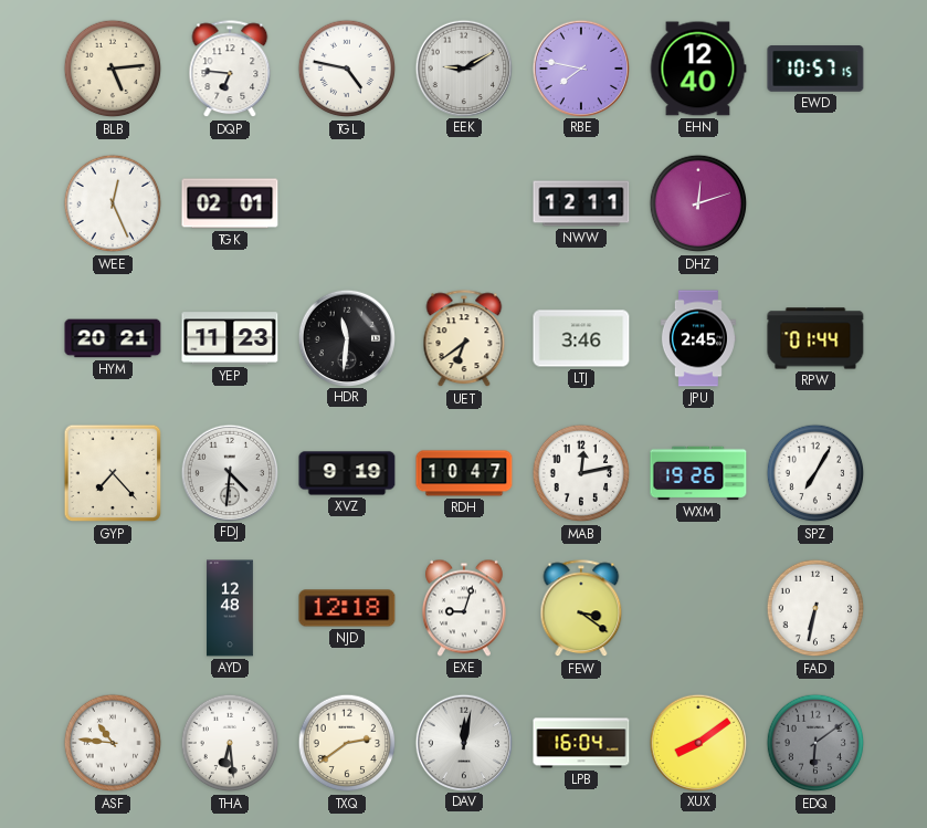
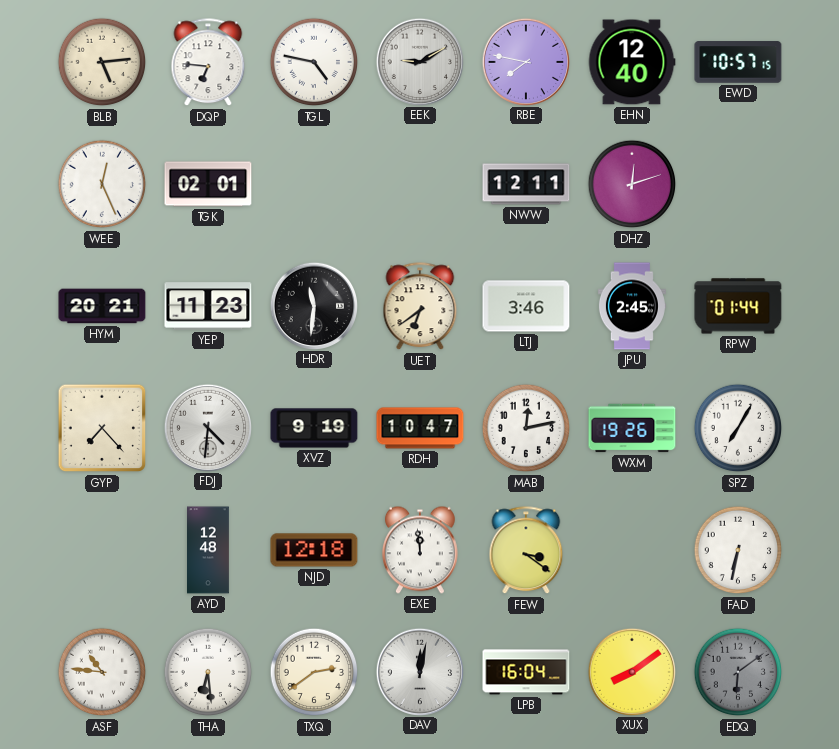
EXE: 9:03 -> 11:59
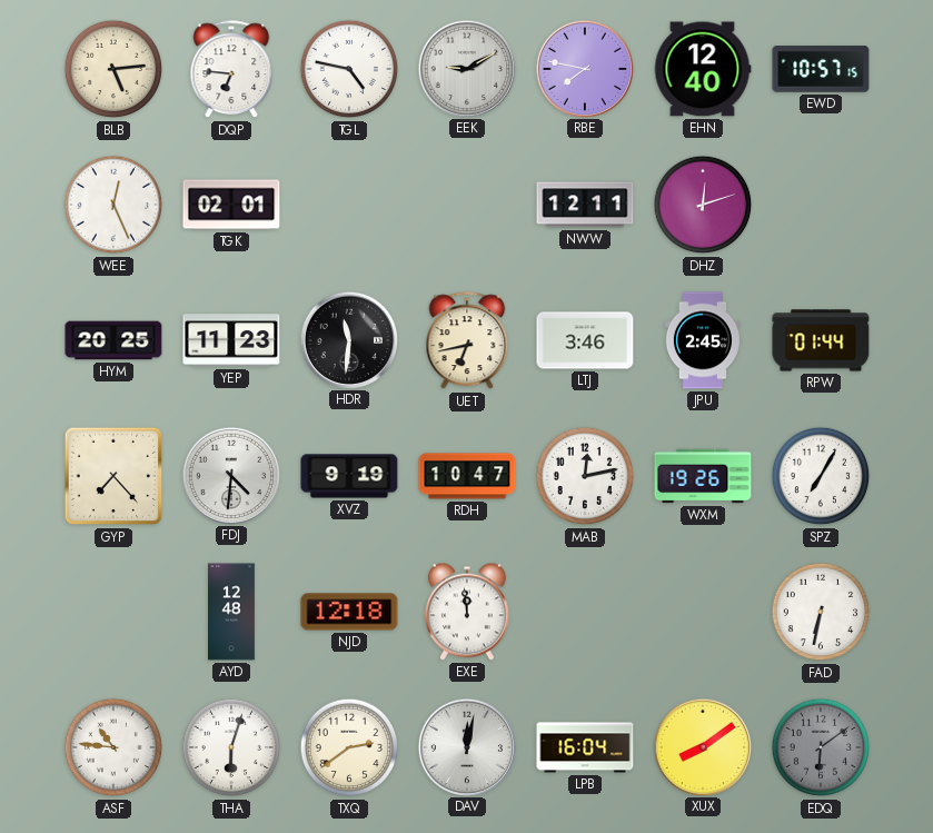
HYM: 20:21 -> 20:25
UET: 6:39 -> 6:43
FEW: 3:21 -> none
THA: 6:29 -> 6:03
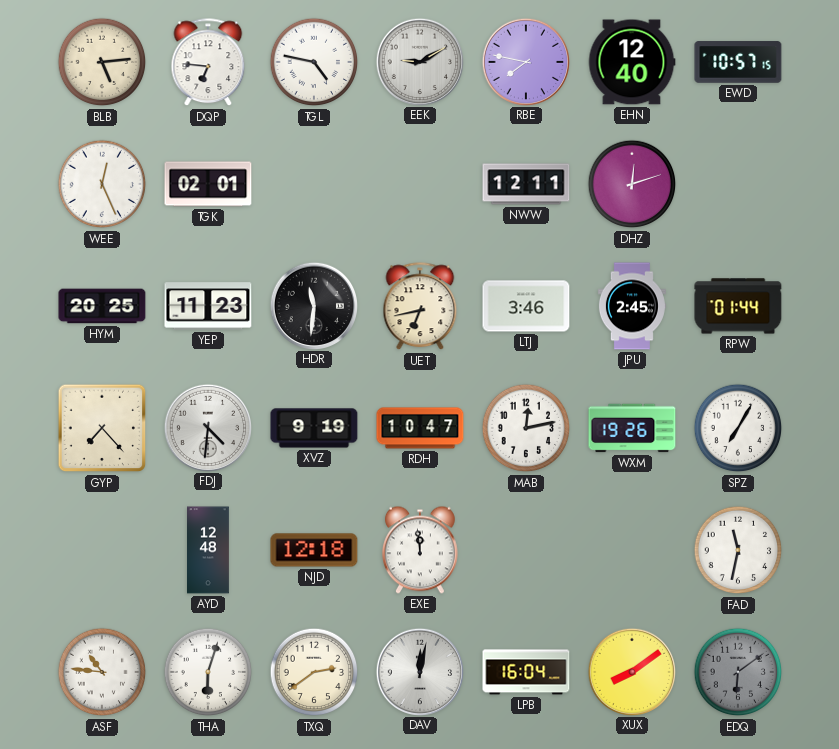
FAD: 6:32 -> 11:32
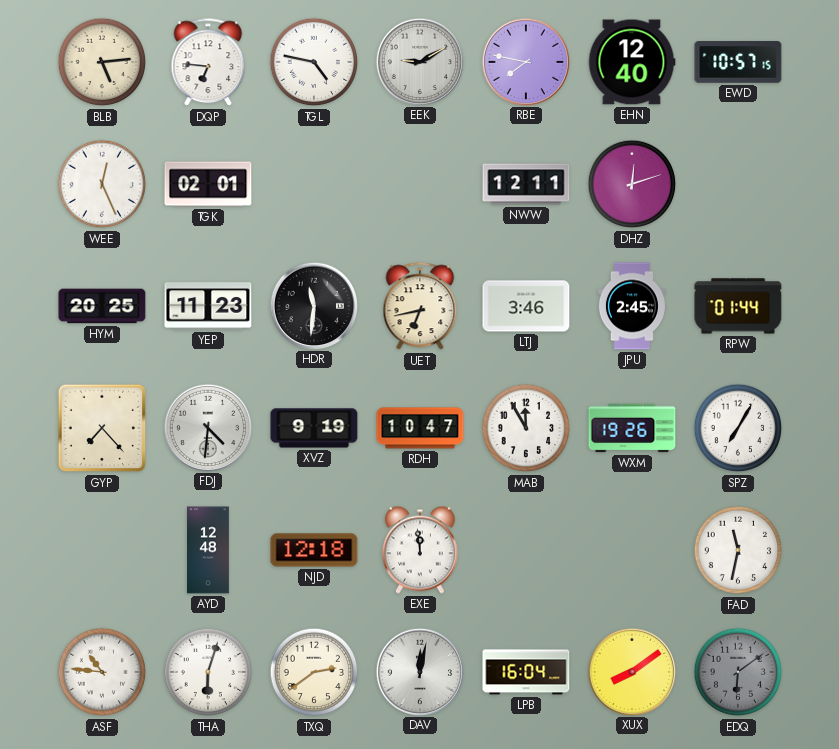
MAB: 12:13 -> 11:55
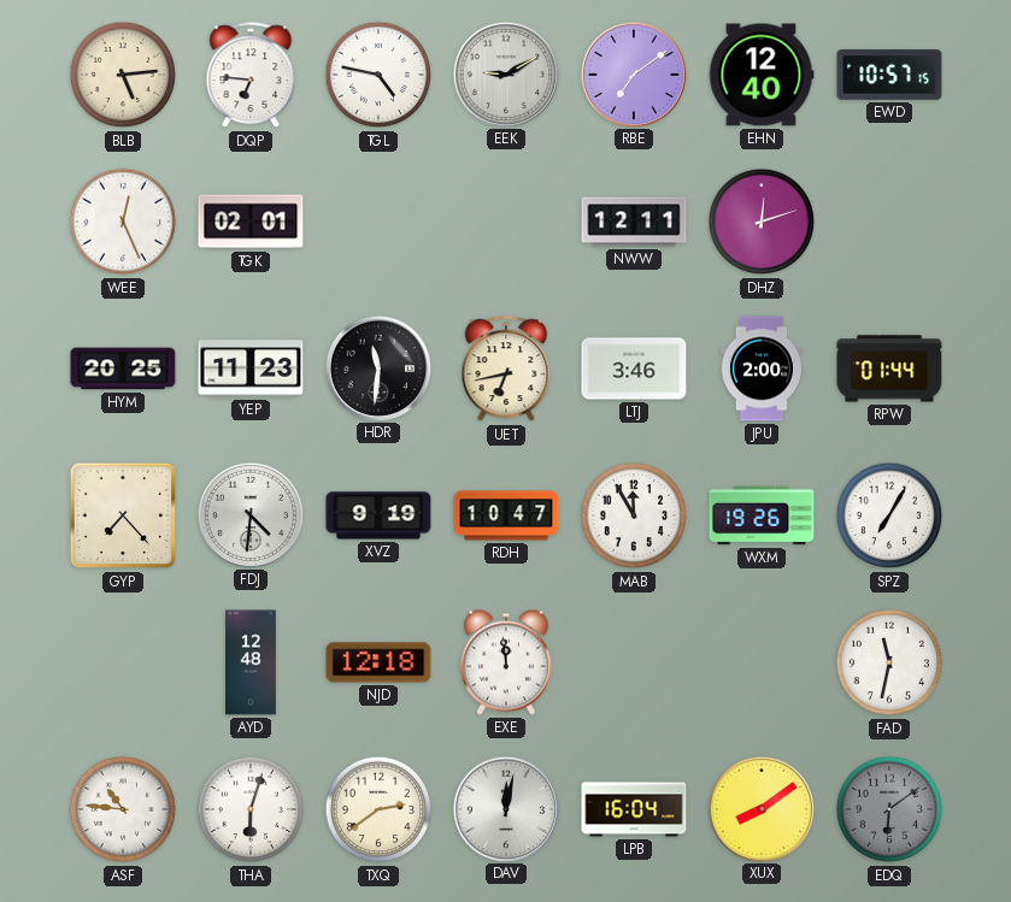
RBE: 7:47 -> 7:09
JPU: 2:45 -> 2:00
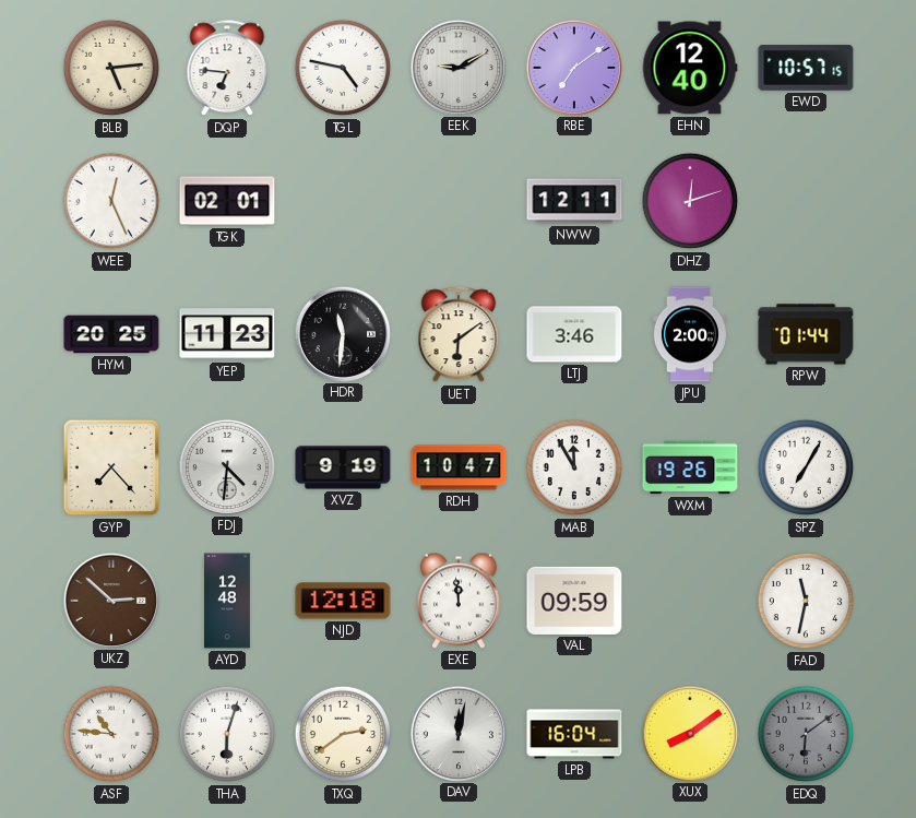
UET: 6:43 -> 6:09
UKZ: none -> 2:52
VAL: none -> 09:59
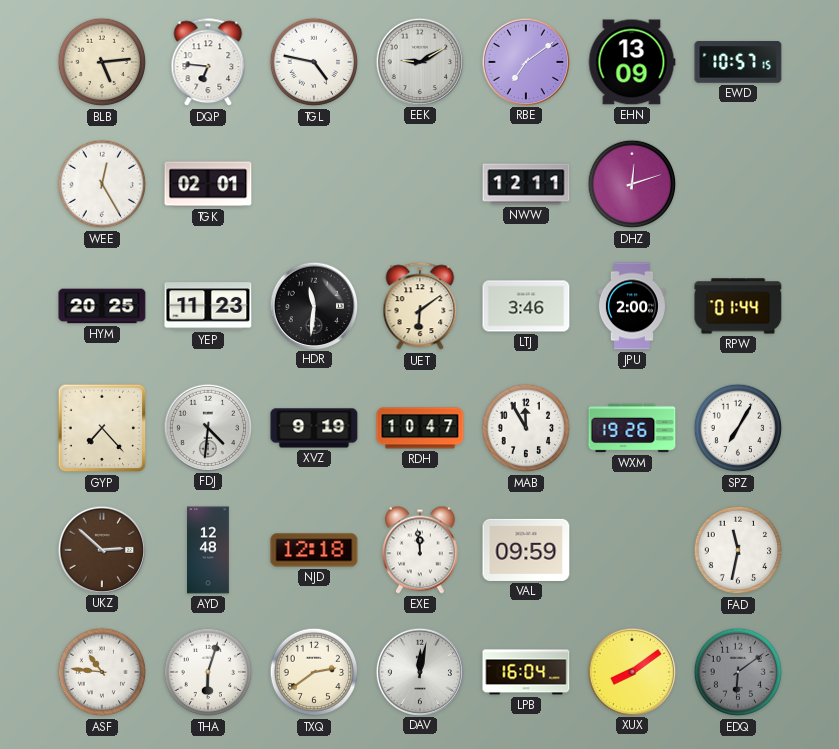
EHN: 12:40 -> 13:09
WEE: 12:26 -> 12:25
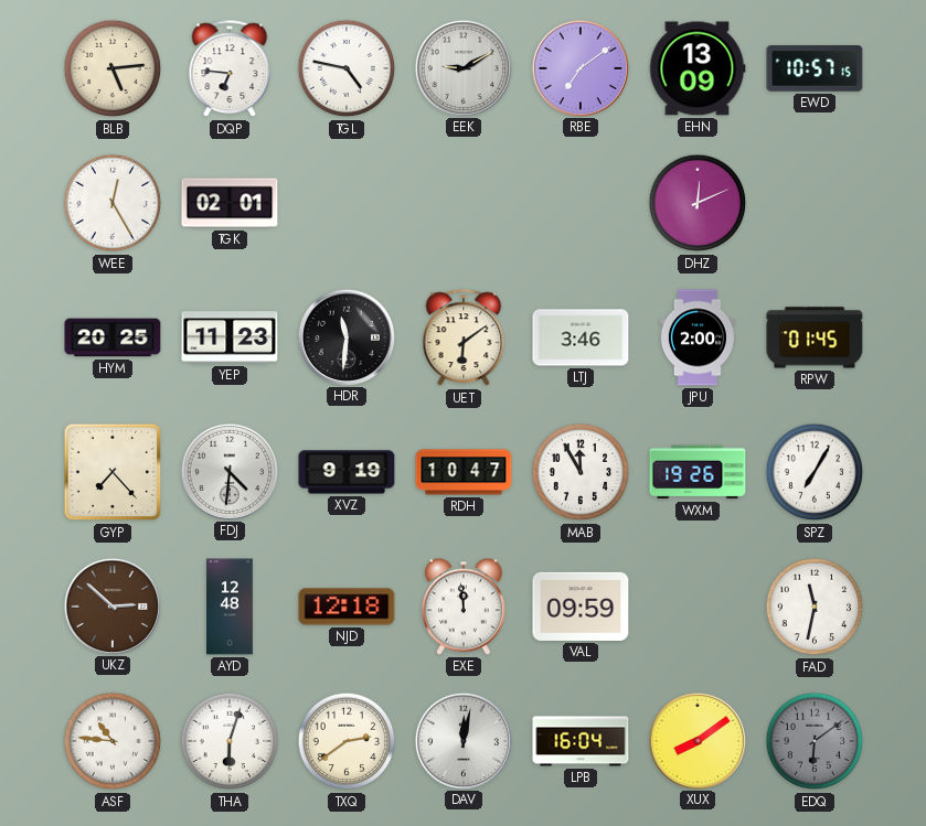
NWW: 12:11 -> none
DHZ: 12:12 -> 12:11
RPW: 01:44 -> 01:45
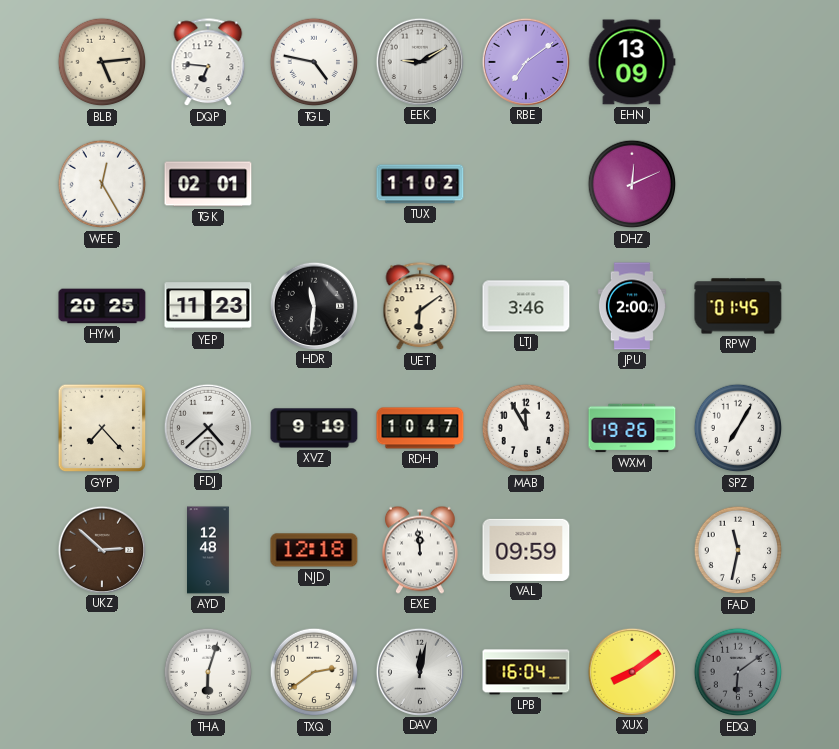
EWD: 10:57 -> none
TUX: none -> 11:02
FDJ: 4:31 -> 4:38
ASF: 10:46 -> none
